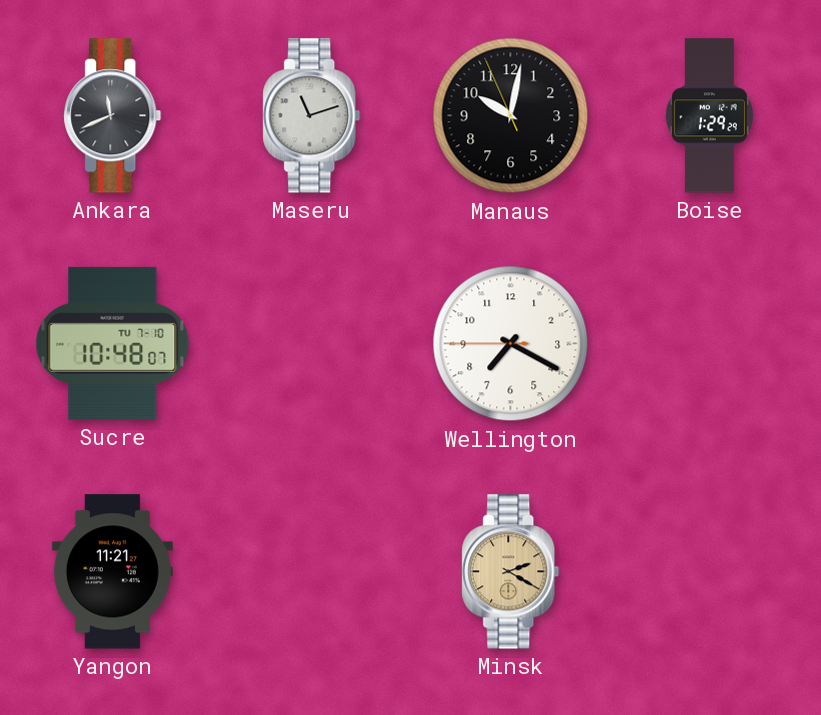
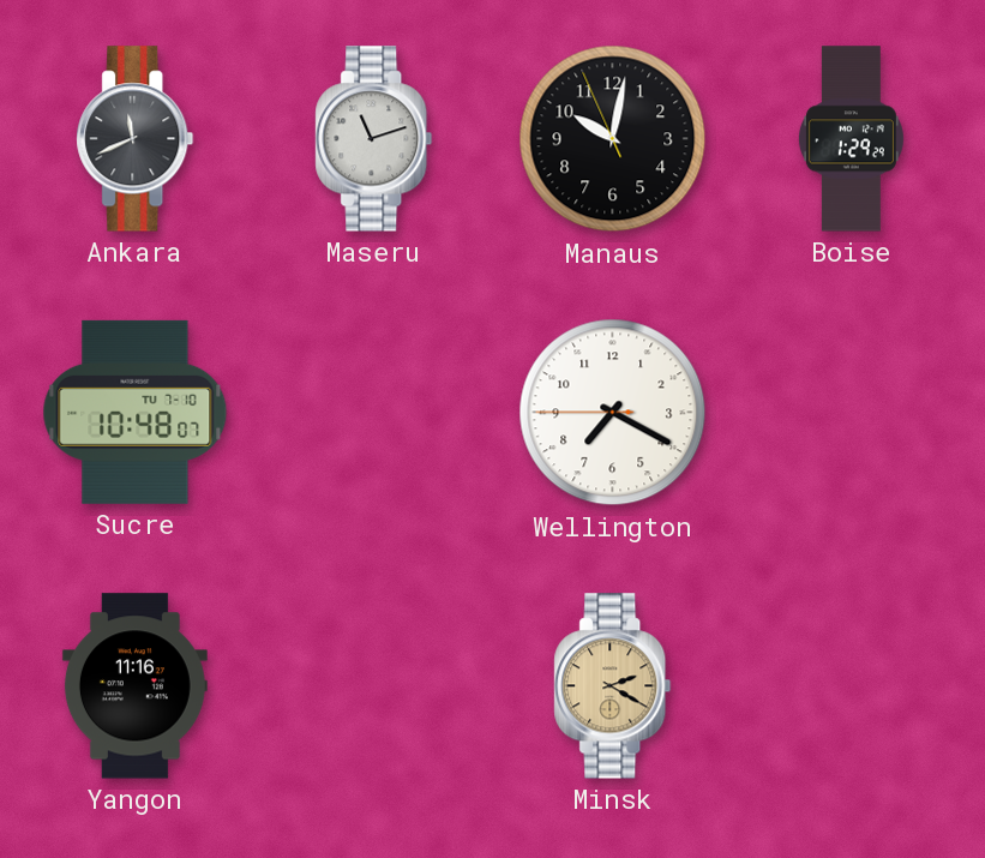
Yangon: 11:21 -> 11:16
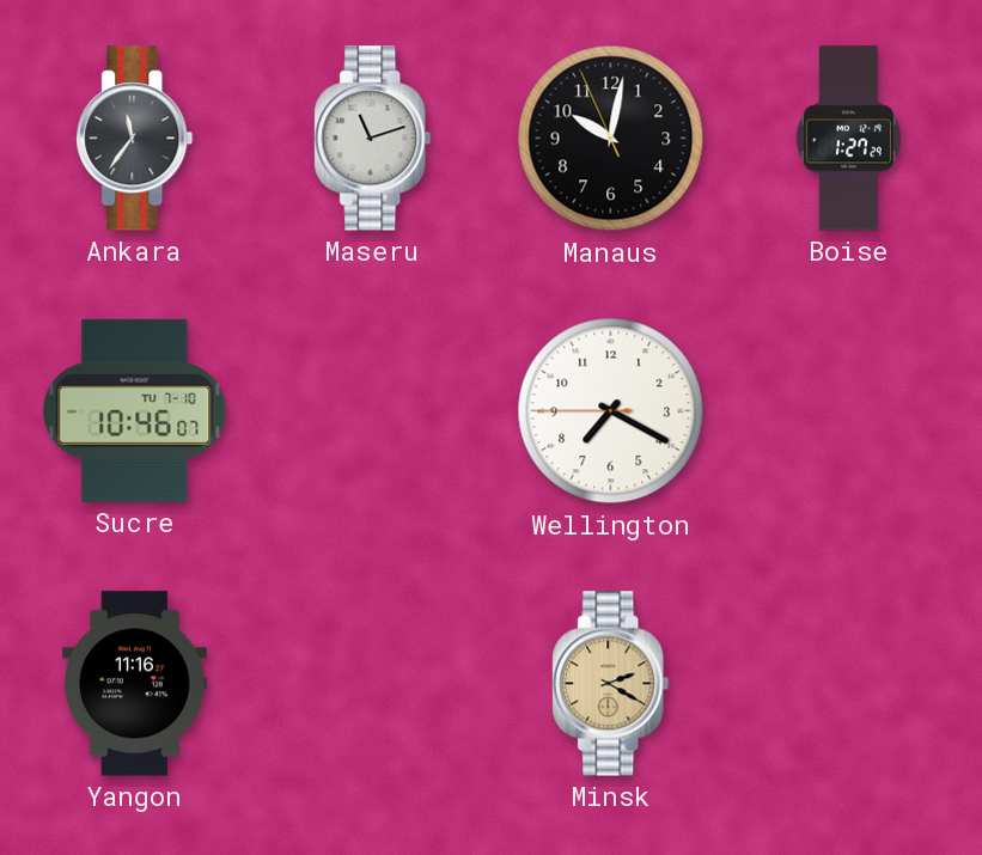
Ankara: 11:41 -> 11:36
Boise: 1:29 -> 1:27
Sucre: 10:48 -> 10:46
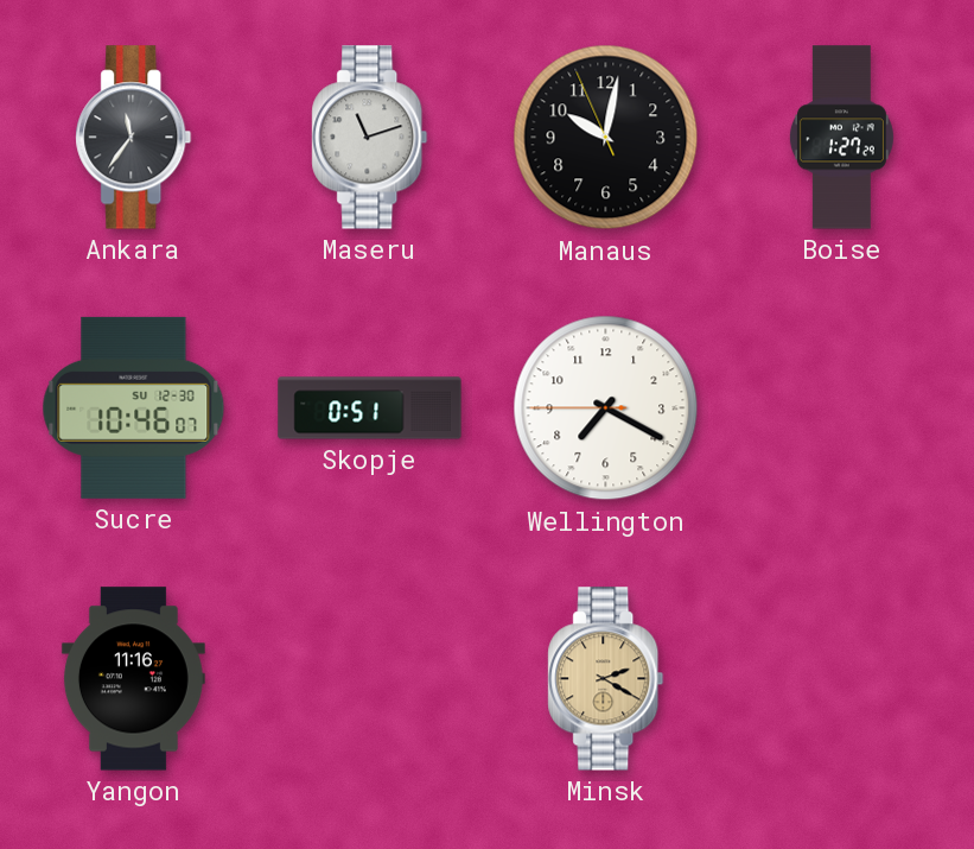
Sucre date: TU 7-10 -> SU 12-30
Skopje: none -> 0:51
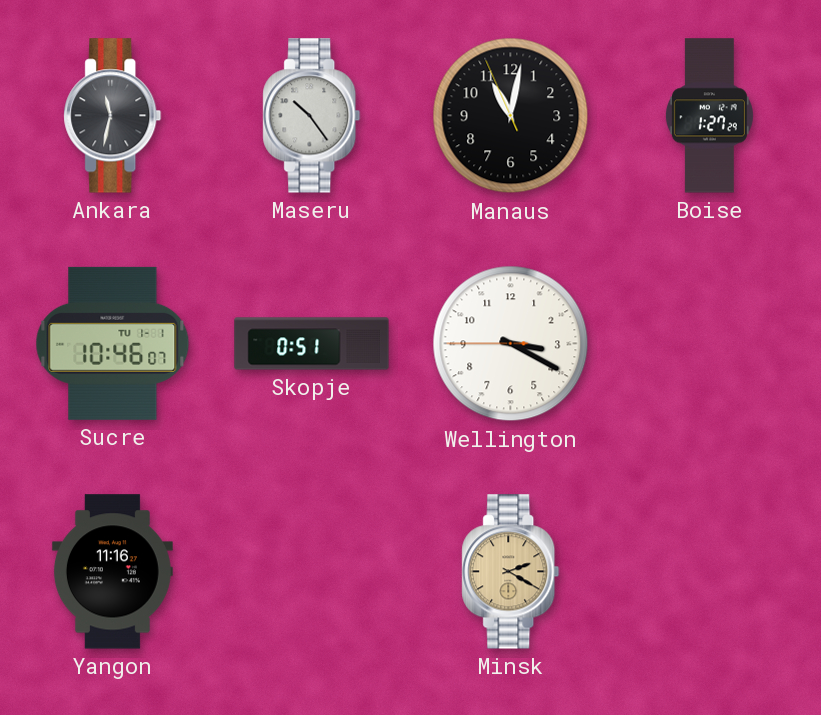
Ankara: 11:36 -> 11:32
Maseru: 11:12 -> 10:24
Manaus: 10:01 -> 11:01
Sucre date: SU 12-30 -> TU 1-1
Wellington: 7:19 -> 3:19
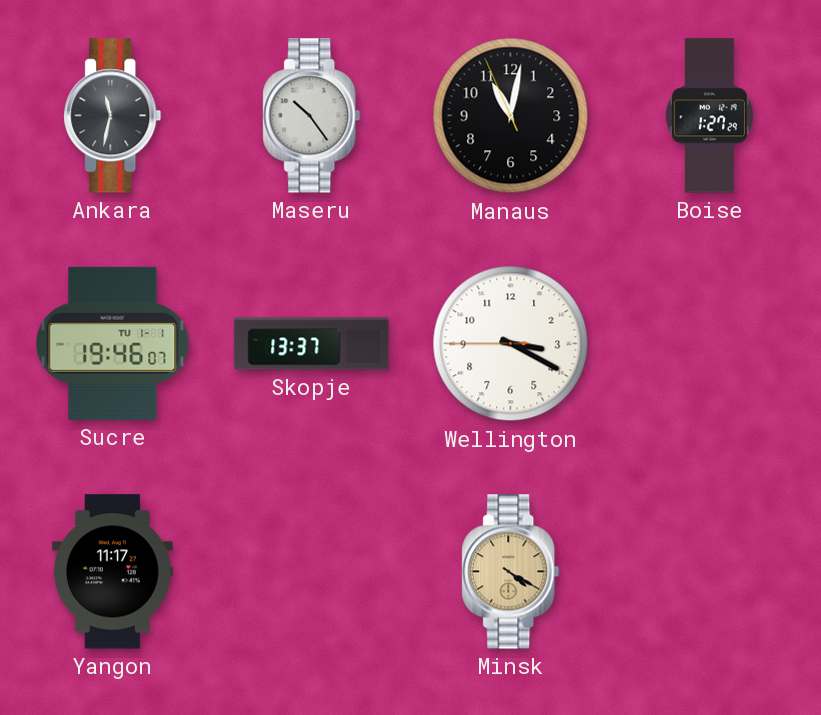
Sucre: 10:46 -> 19:46
Skopje: 0:51 -> 13:37
Yangon: 11:16 -> 11:17
Minsk: 2:20 -> 4:20
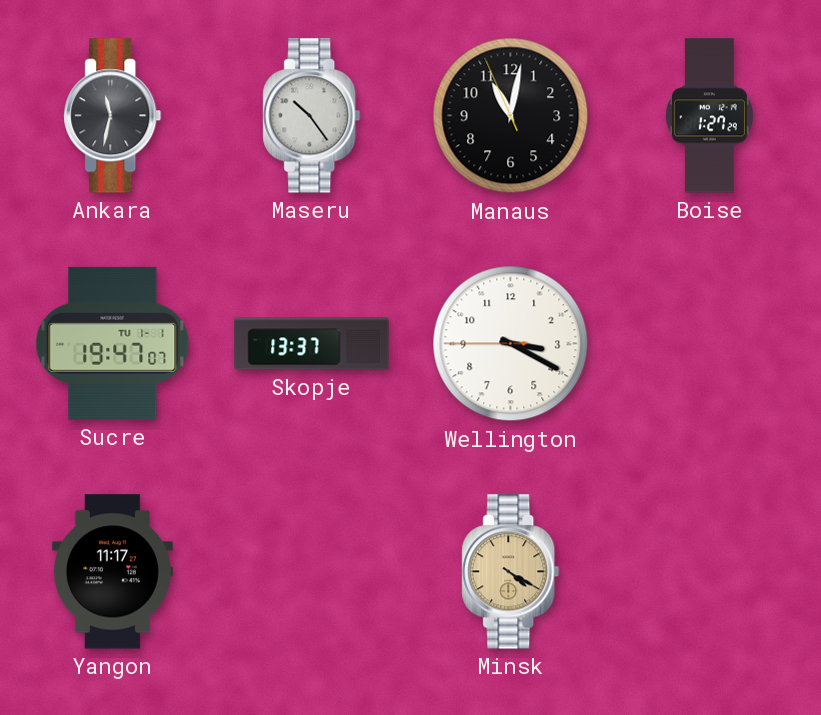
Sucre: 19:46 -> 19:47
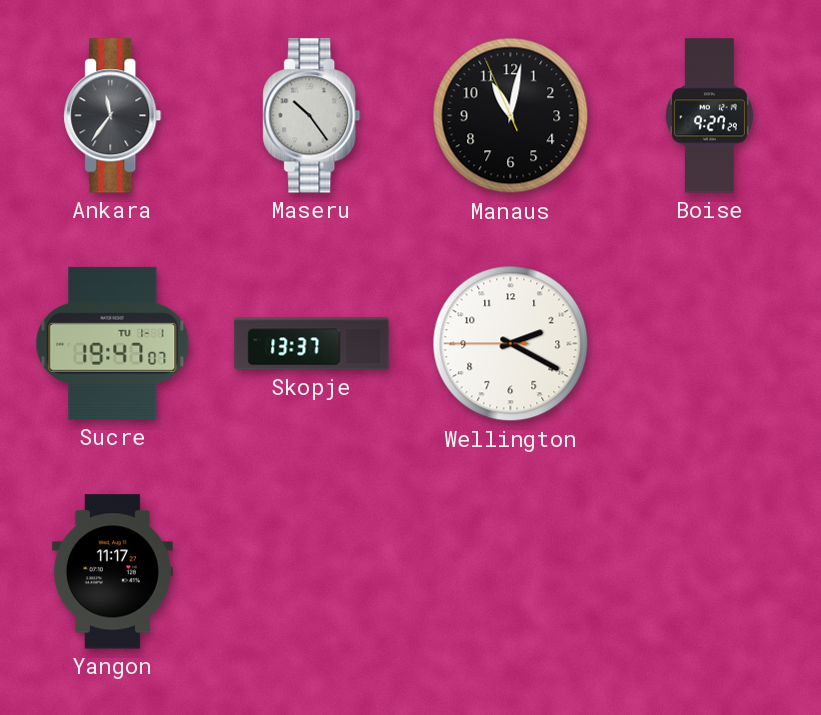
Ankara: 11:32 -> 11:36
Boise: 1:27 -> 9:27
Wellington: 3:19 -> 2:19
Minsk: 4:20 -> none
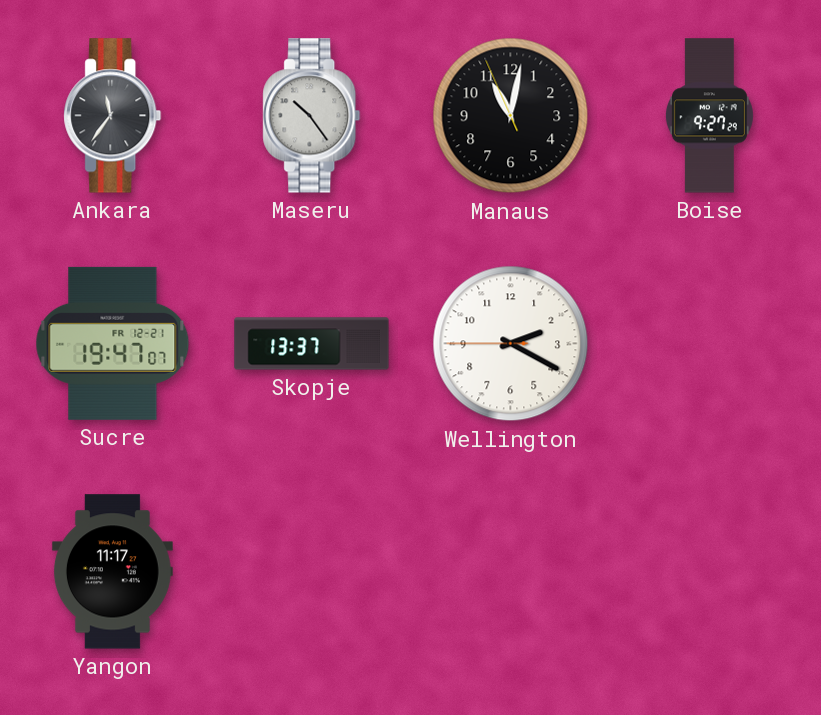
Sucre date: TU 1-1 -> FR 12-21
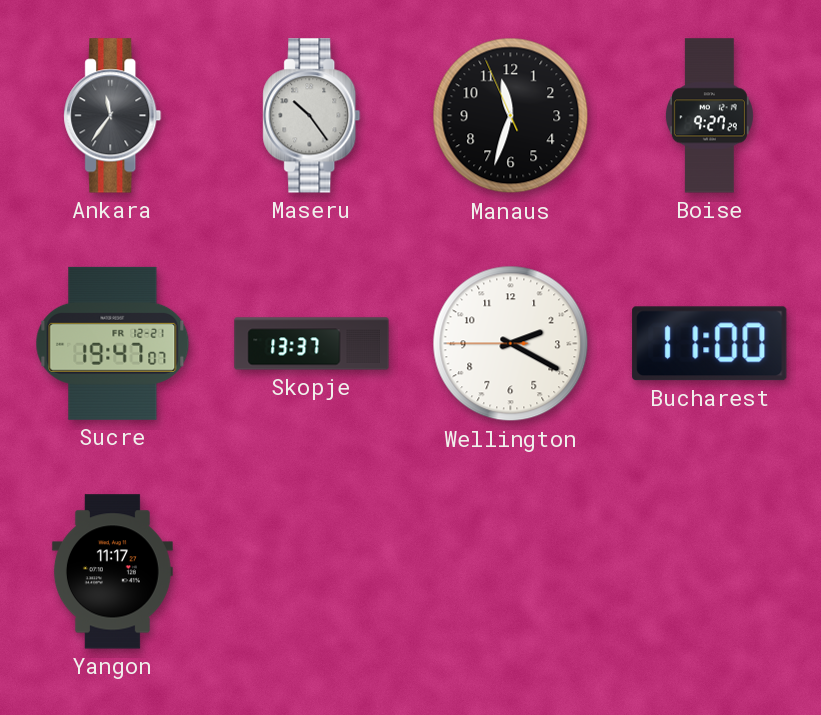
Manaus: 11:01 -> 11:32
Bucharest: none -> 11:00
